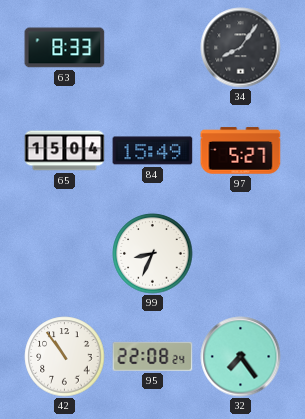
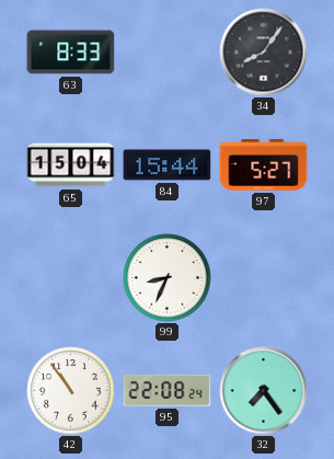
84: 15:49 -> 15:44
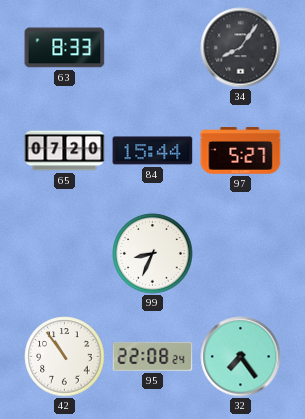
65: 15:04 -> 07:20
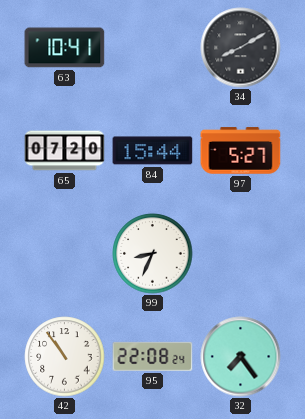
63: 8:33 -> 10:41
34: 8:06 -> 8:10
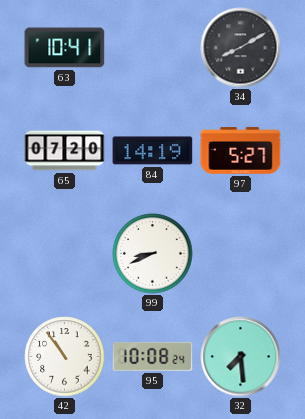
84: 15:44 -> 14:19
99: 8:34 -> 8:41
95: 22:08 -> 10:08
32: 7:24 -> 7:29
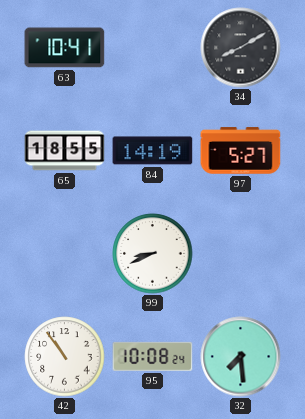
65: 07:20 -> 18:55
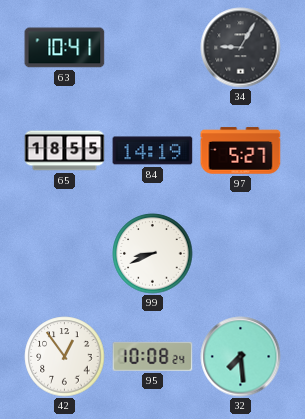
34: 8:10 -> 9:05
42: 10:54 -> 12:54
